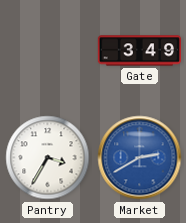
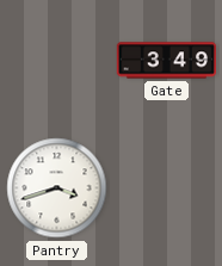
Pantry: 3:35 -> 3:42
Market: 2:40 -> none
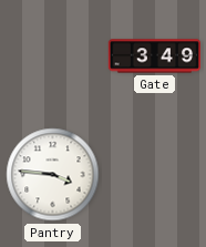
Pantry: 3:42 -> 3:46
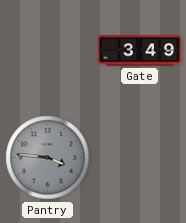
Pantry dial: white -> grey
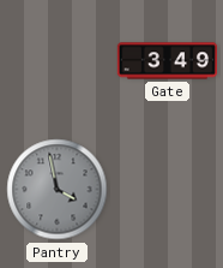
Pantry: 3:46 -> 3:58
